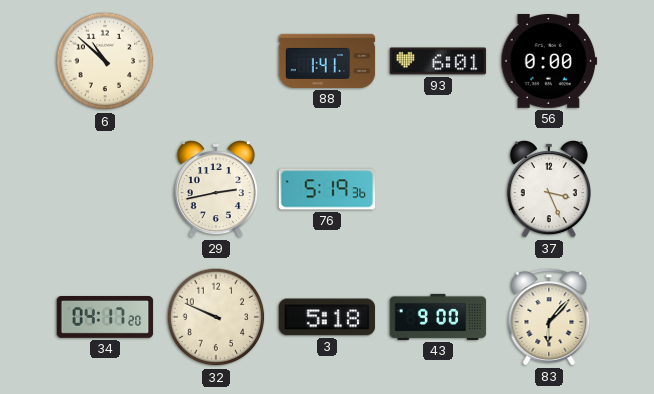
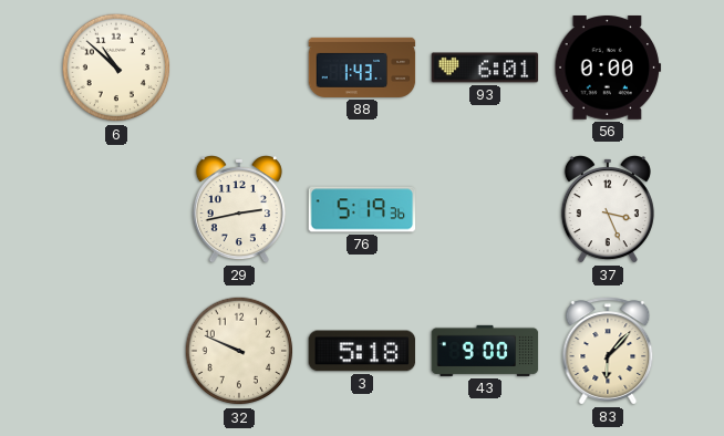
88: 1:41 -> 1:43
34: 04:17 -> none
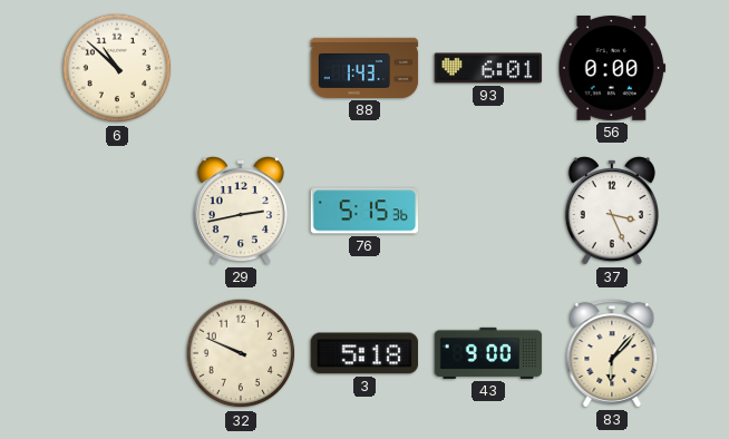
76: 5:19 -> 5:15
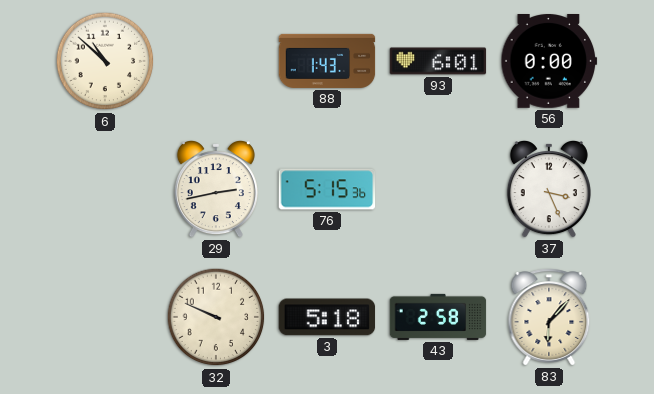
43: 9:00 -> 2:58
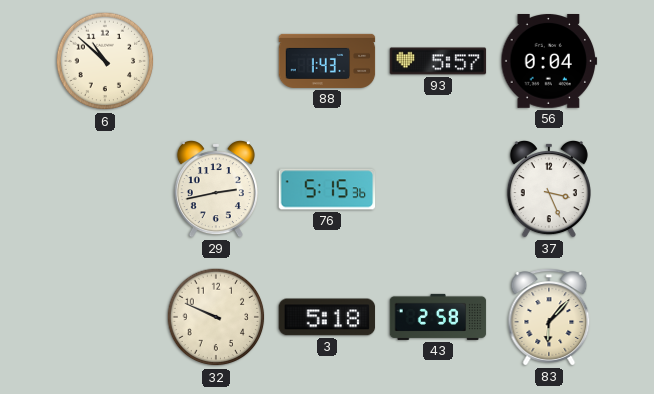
93: 6:01 -> 5:57
56: 0:00 -> 0:04
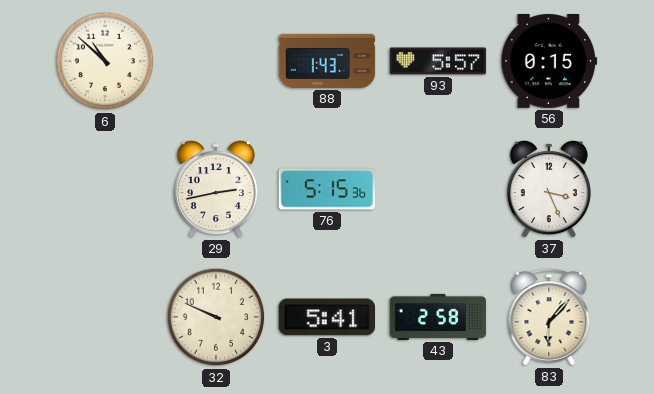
56: 0:04 -> 0:15
3: 5:18 -> 5:41
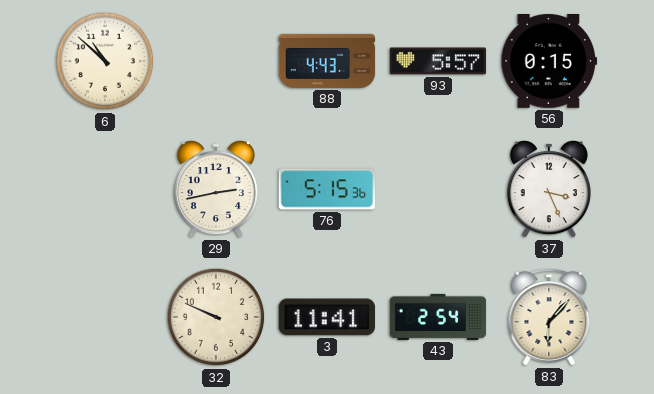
88: 1:43 -> 4:43
3: 5:41 -> 11:41
43: 2:58 -> 2:54
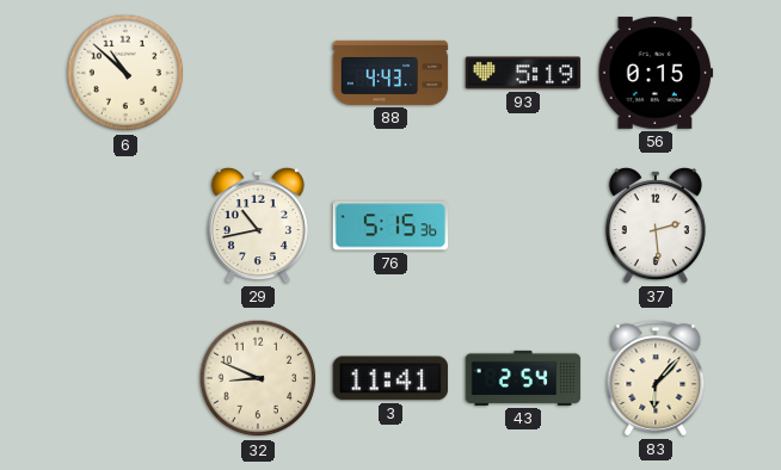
93: 5:57 -> 5:19
29: 2:43 -> 10:43
37: 3:26 -> 2:29
32: 9:49 -> 8:49
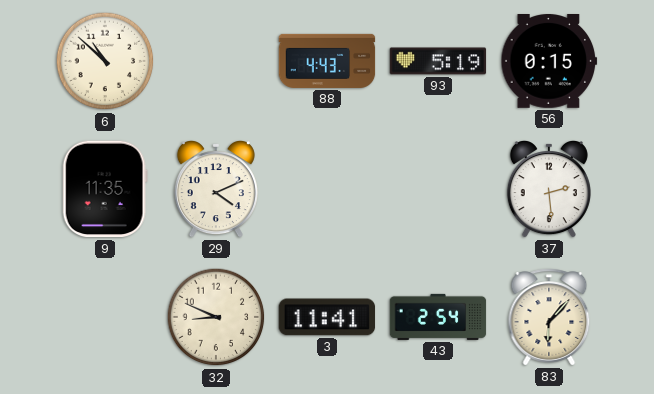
9: none -> 11:35
29: 10:43 -> 4:11
76: 5:15 -> none
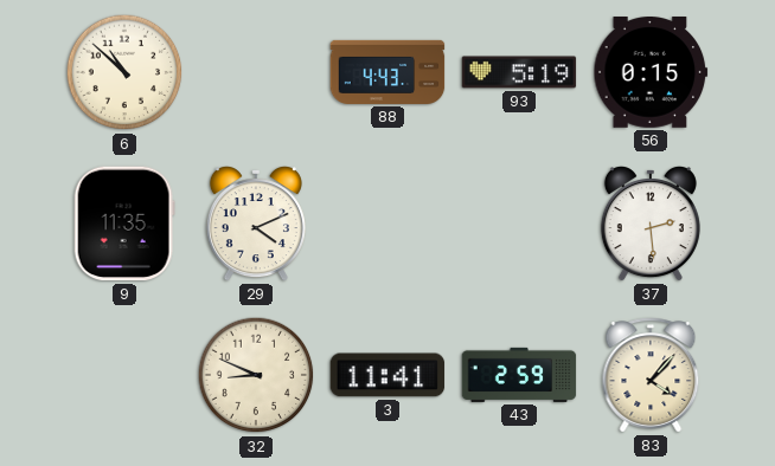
43: 2:54 -> 2:59
83: 6:07 -> 4:07
